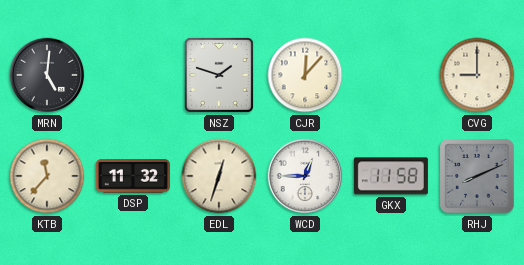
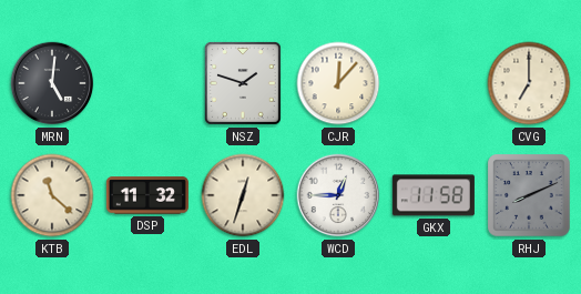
CVG: 9:00 -> 7:00
KTB: 11:37 -> 11:22
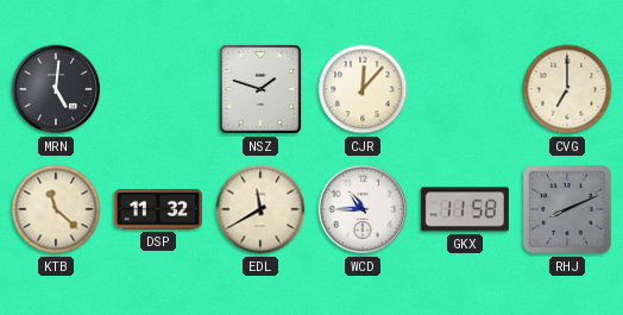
EDL: 12:33 -> 11:40
WCD: 12:45 -> 10:45
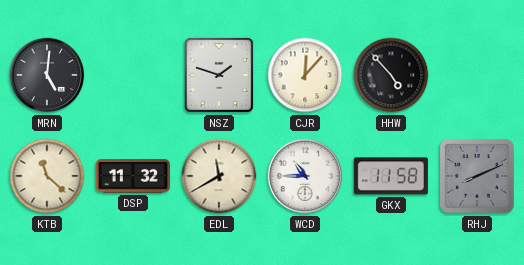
HHW: none -> 4:53
CVG: 7:00 -> none
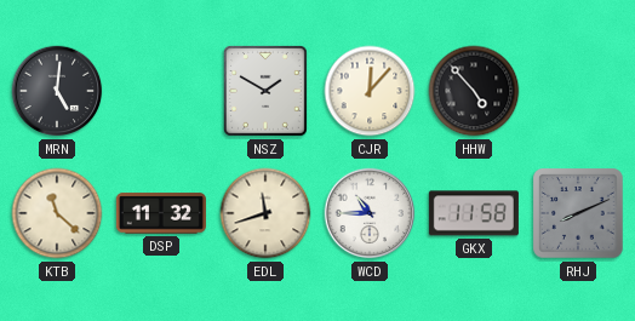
NSZ: 1:48 -> 1:50
EDL: 11:40 -> 11:42
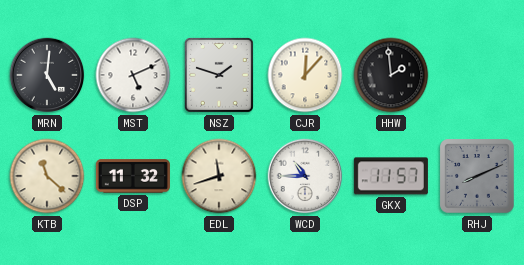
MST: none -> 5:11
NSZ: 1:50 -> 1:48
HHW: 4:53 -> 1:59
GKX: 11:58 -> 11:57
